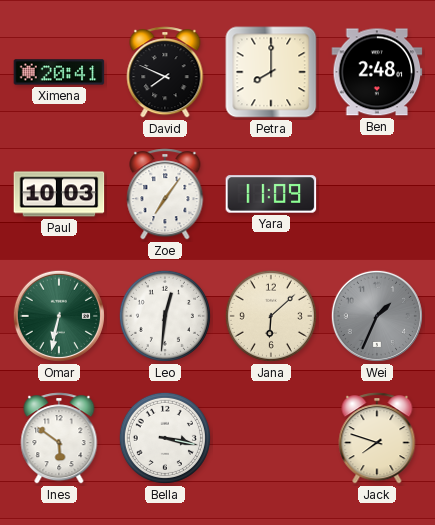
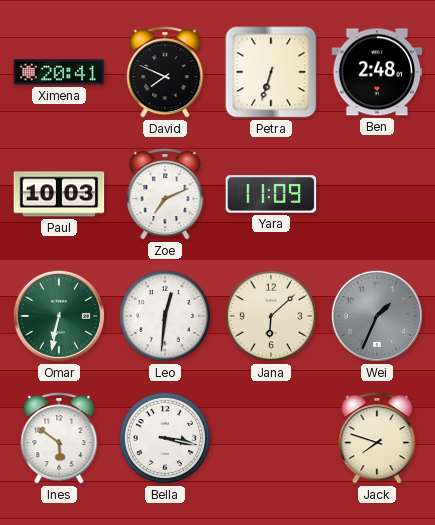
Petra: 8:00 -> 6:33
Zoe: 7:06 -> 7:11
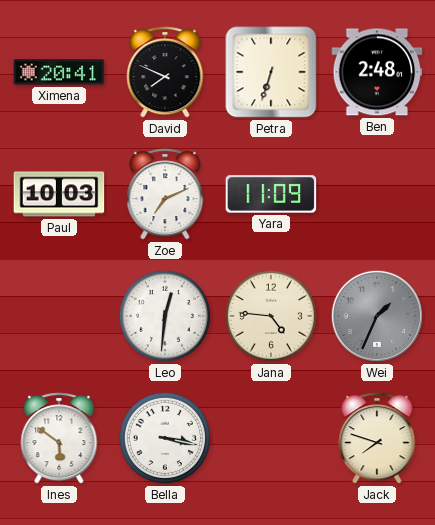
Omar: 6:32 -> none
Jana: 6:08 -> 4:46
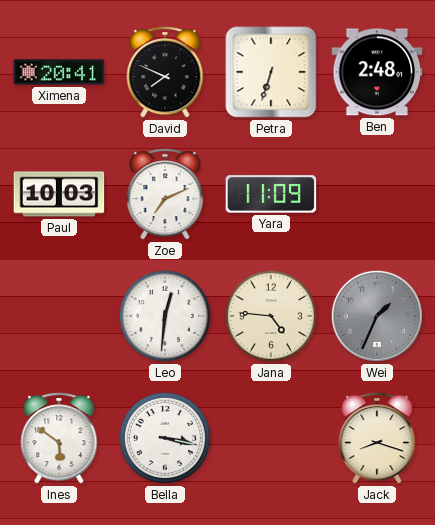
Jack: 7:48 -> 8:18
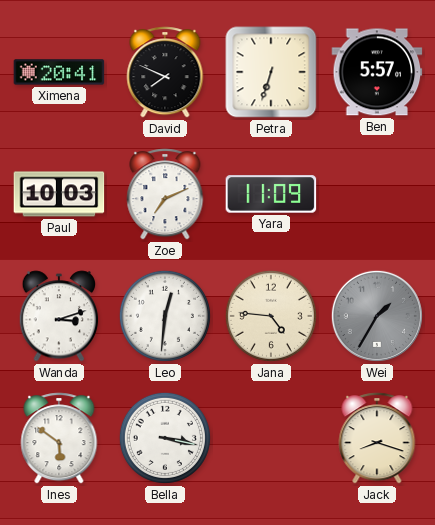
Ben: 2:48 -> 5:57
Wanda: none -> 3:12
Wei: 1:34 -> 1:35
